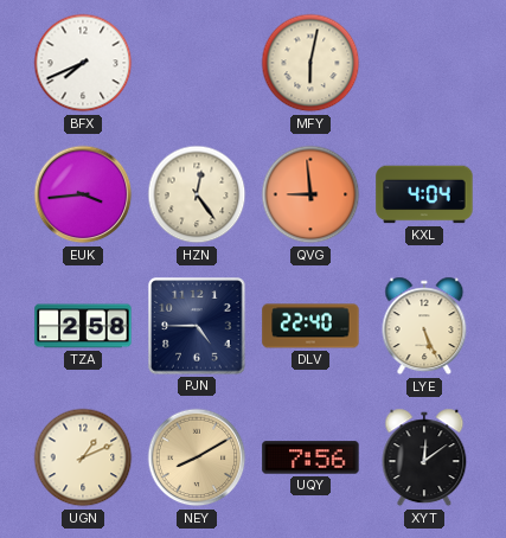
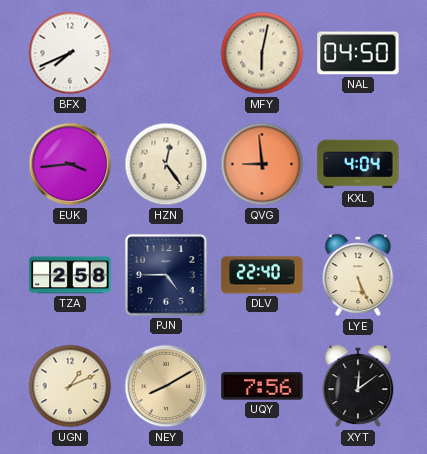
NAL: none -> 04:50
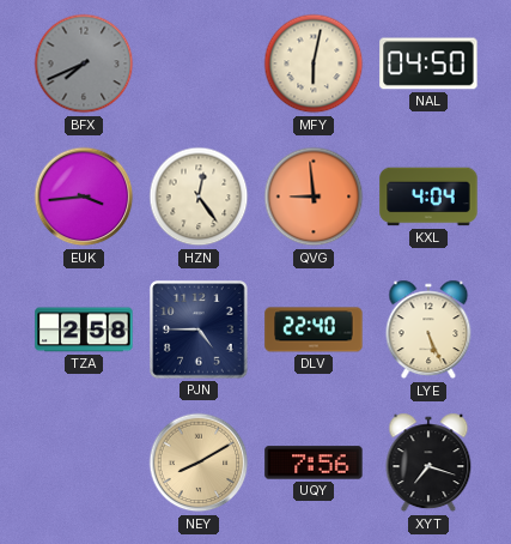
BFX dial: white -> grey
UGN: 1:11 -> none
XYT: 12:09 -> 7:18
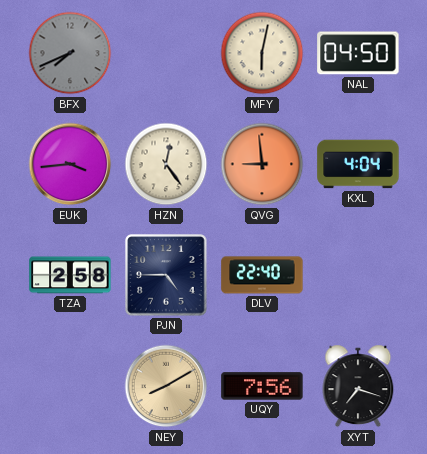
LYE: 5:26 -> none
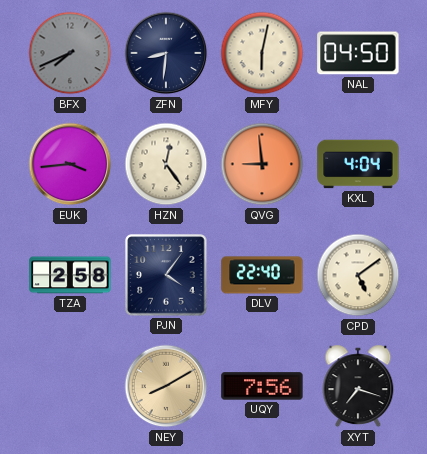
ZFN: none -> 8:31
PJN: 4:45 -> 4:06
CPD: none -> 5:09
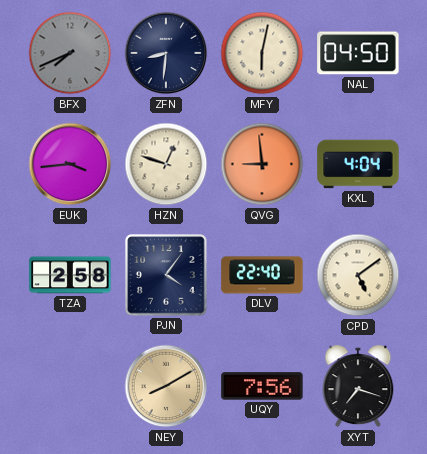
HZN: 12:24 -> 12:48
